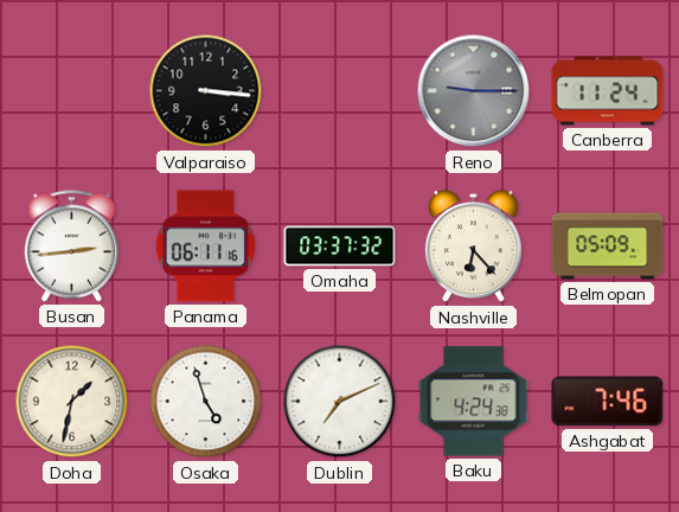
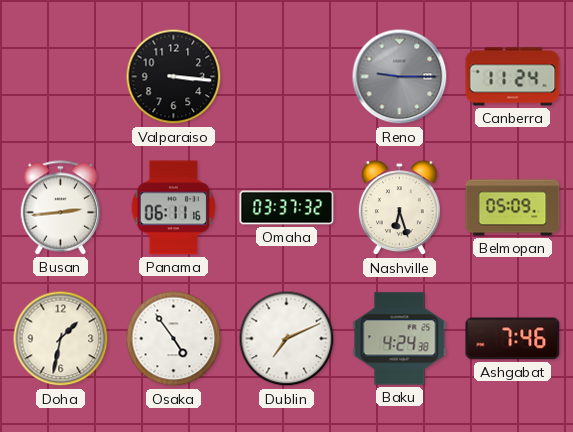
Nashville: 6:23 -> 6:27
Osaka: 4:57 -> 4:54
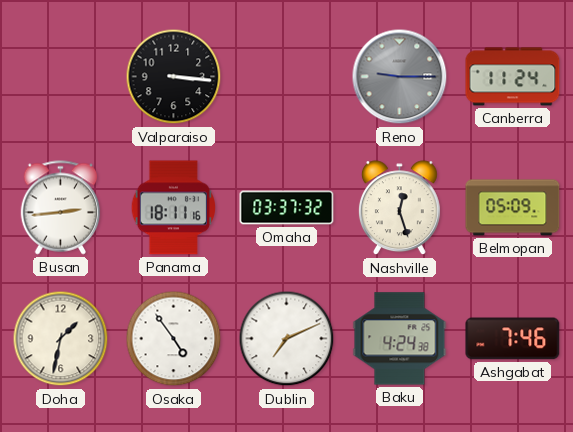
Panama: 06:11 -> 18:11
Nashville: 6:27 -> 12:27
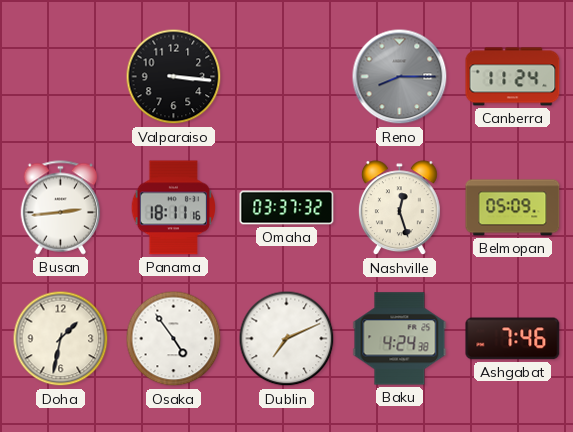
Reno: 9:15 -> 8:15
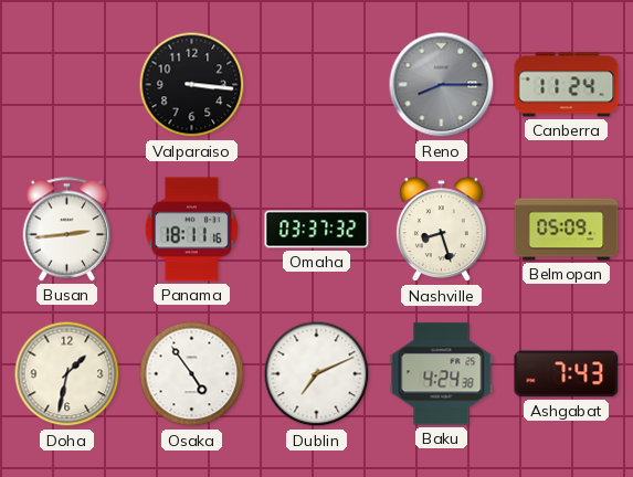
Nashville: 12:27 -> 8:27
Ashgabat: 7:46 -> 7:43
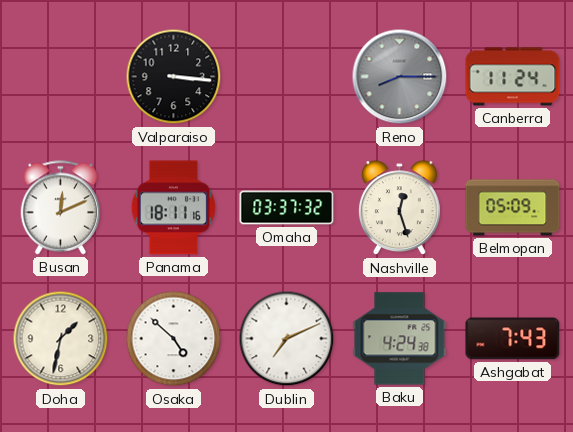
Busan: 2:44 -> 12:11
Nashville: 8:27 -> 12:27
Osaka: 4:54 -> 4:52
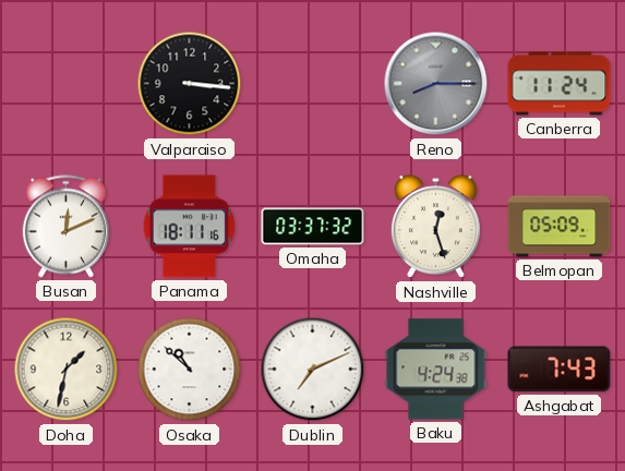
Osaka: 4:52 -> 10:52
